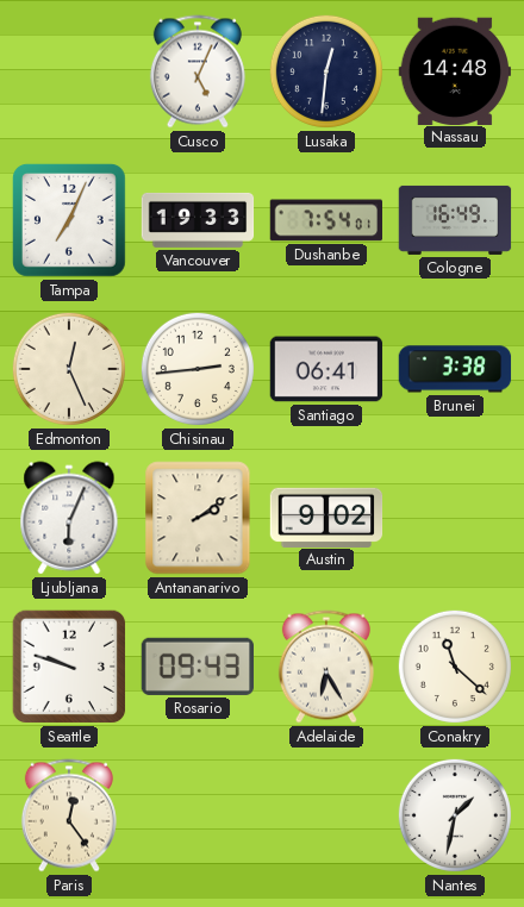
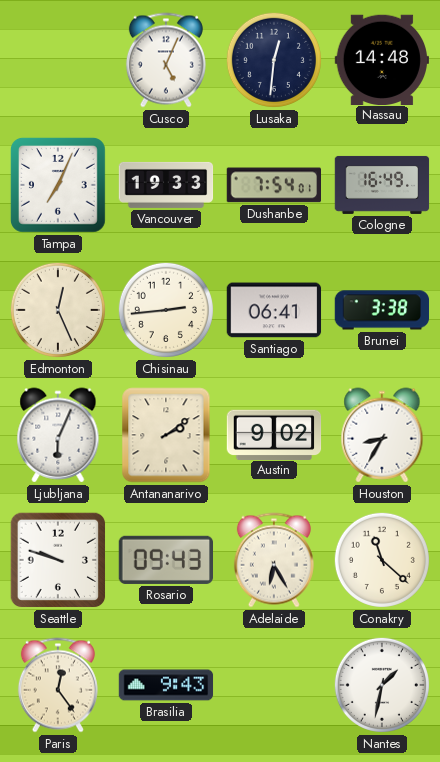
Houston: none -> 8:35
Brasilia: none -> 9:43
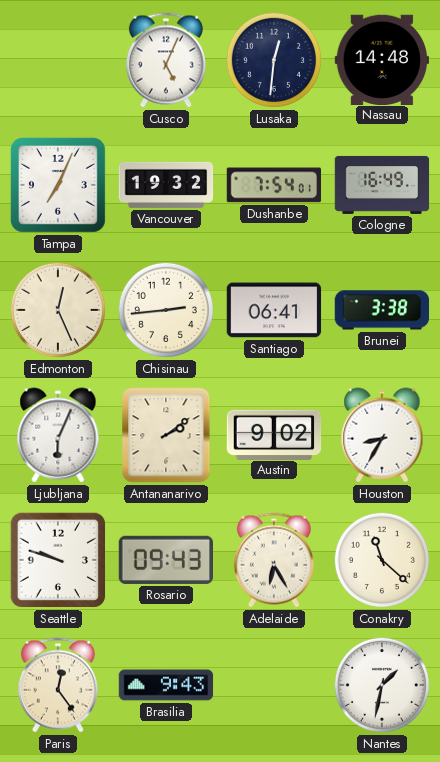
Vancouver: 19:33 -> 19:32
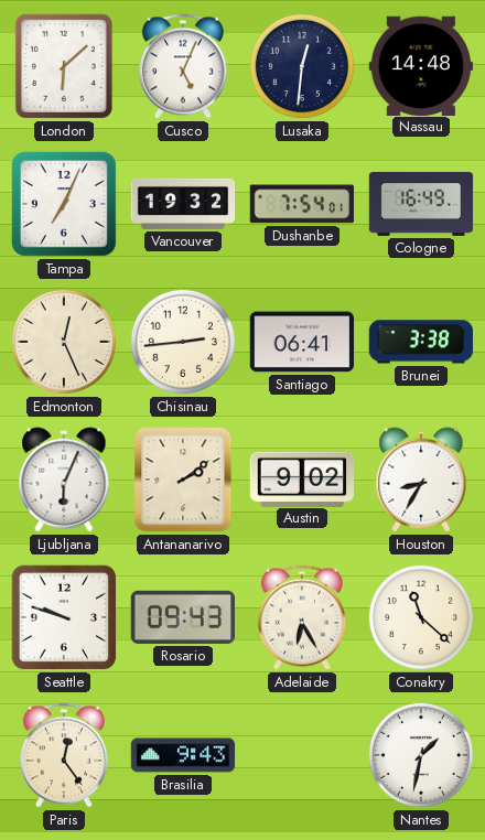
London: none -> 6:08
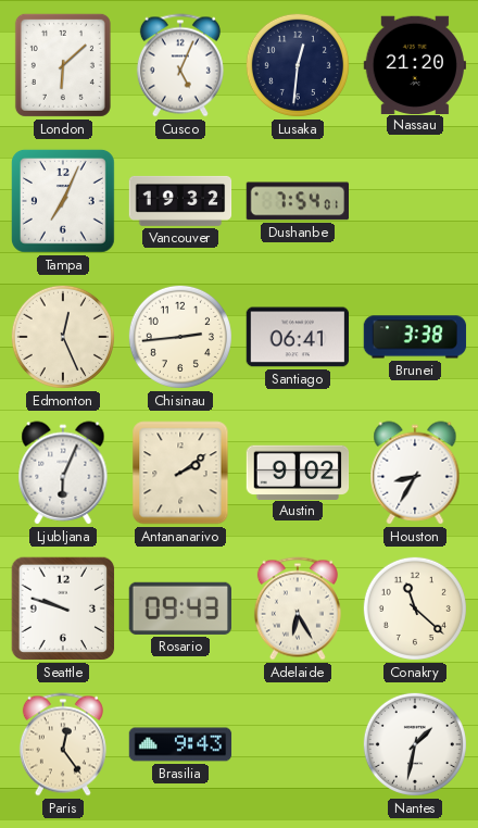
Nassau: 14:48 -> 21:20
Cologne: 16:49 -> none
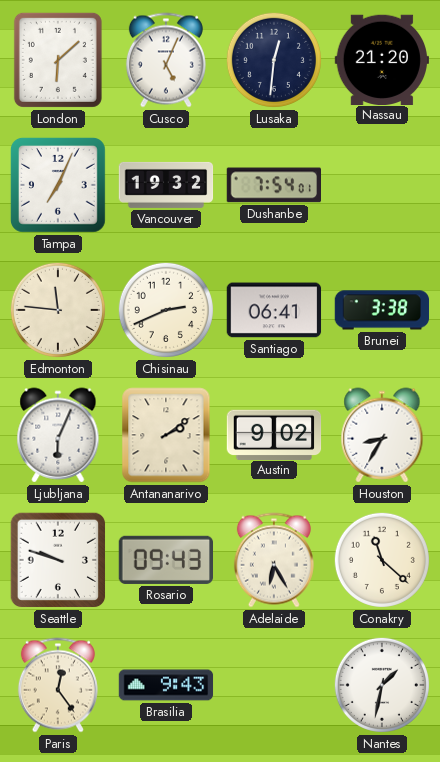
Edmonton: 12:26 -> 11:46
Chisinau: 2:44 -> 2:41
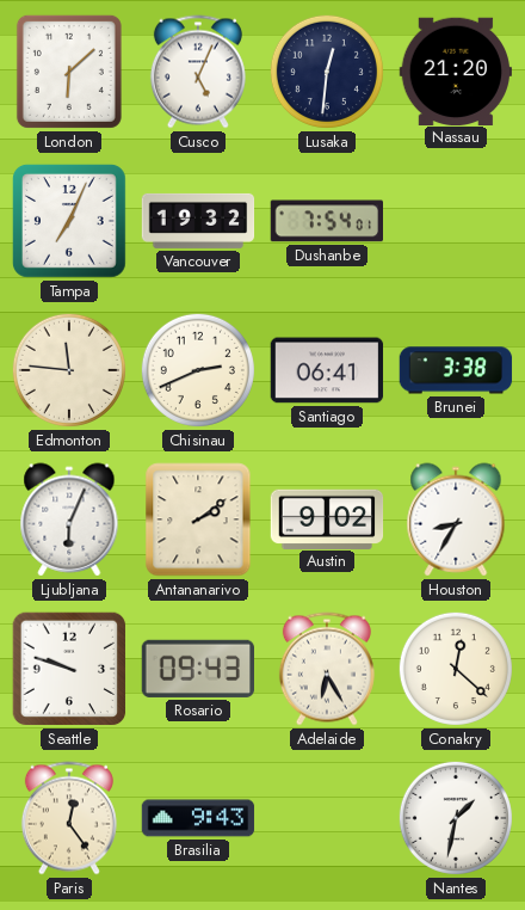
Conakry: 11:22 -> 12:22
